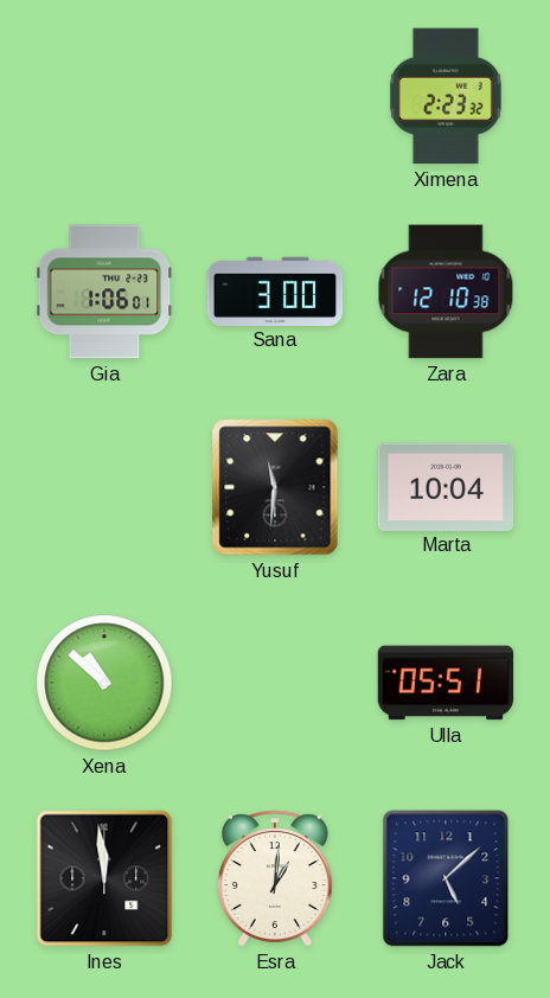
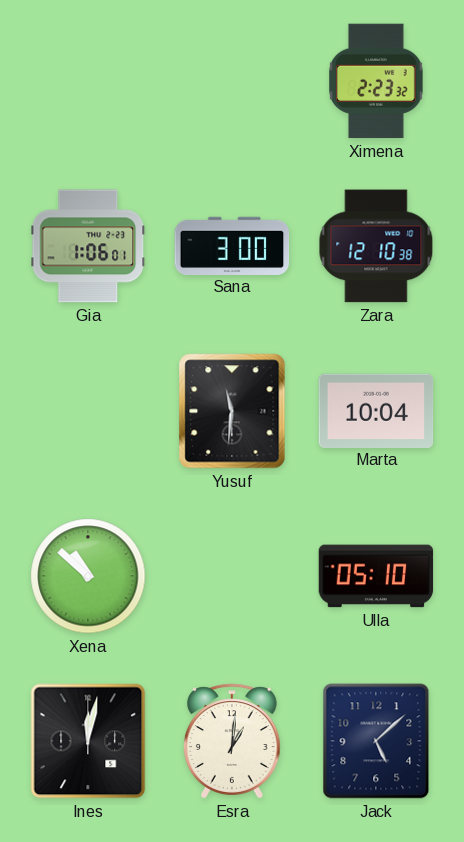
Ulla: 05:51 -> 05:10
Ines: 11:59 -> 12:02
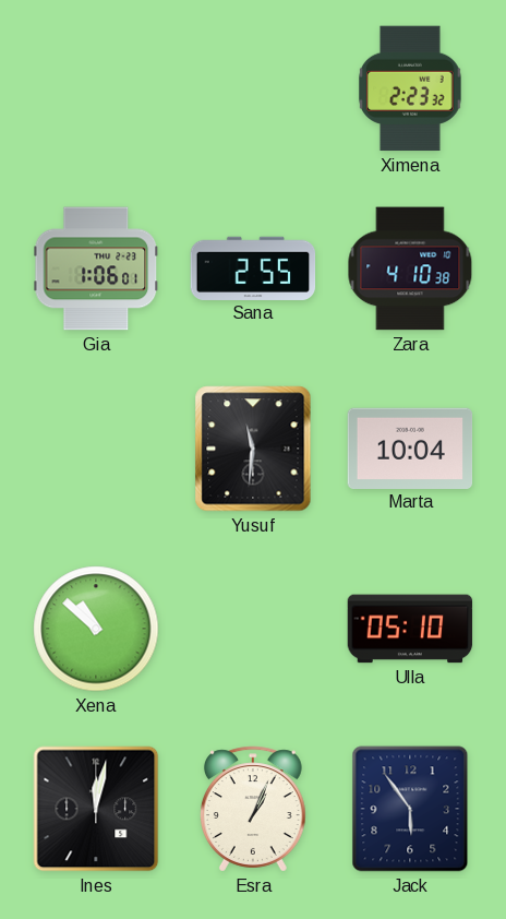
Sana: 3:00 -> 2:55
Zara: 12:10 -> 4:10
Esra: 1:01 -> 1:04
Jack: 5:08 -> 5:54
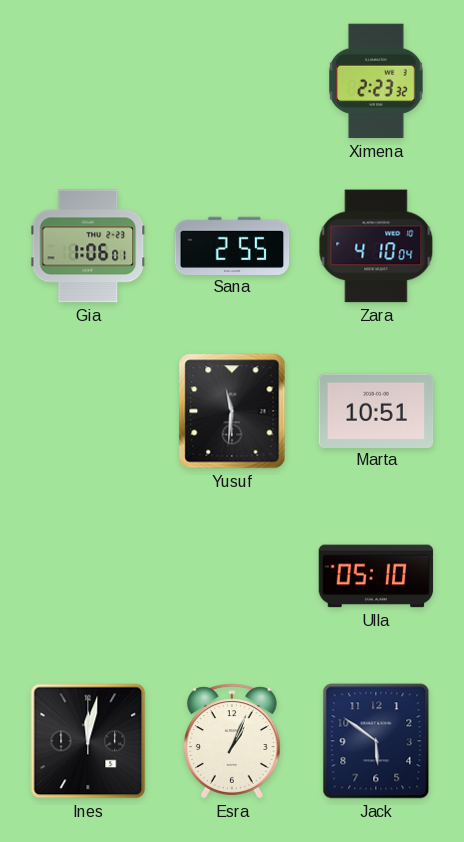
Zara: 4:10:38 -> 4:10:04
Marta: 10:04 -> 10:51
Xena: 10:52 -> none
Jack: 5:54 -> 5:51
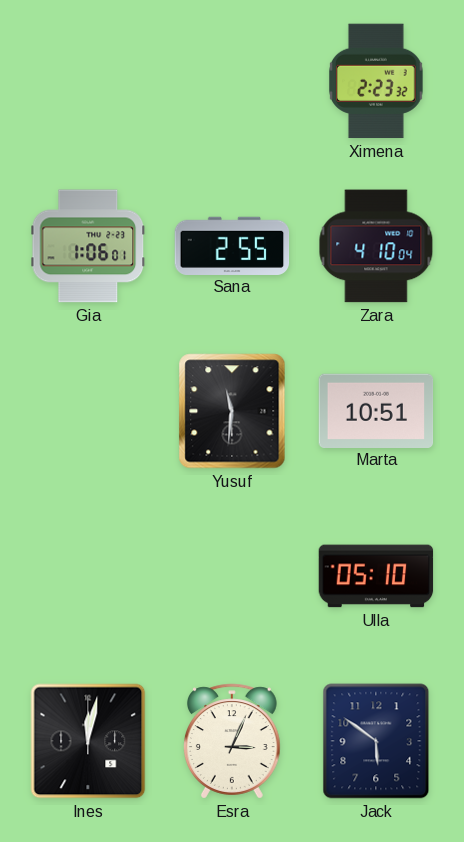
Esra: 1:04 -> 3:04
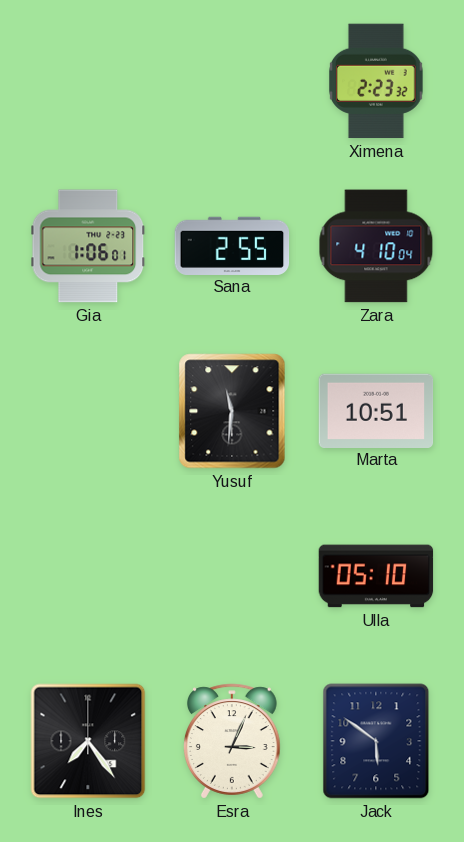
Ines: 12:02 -> 7:24
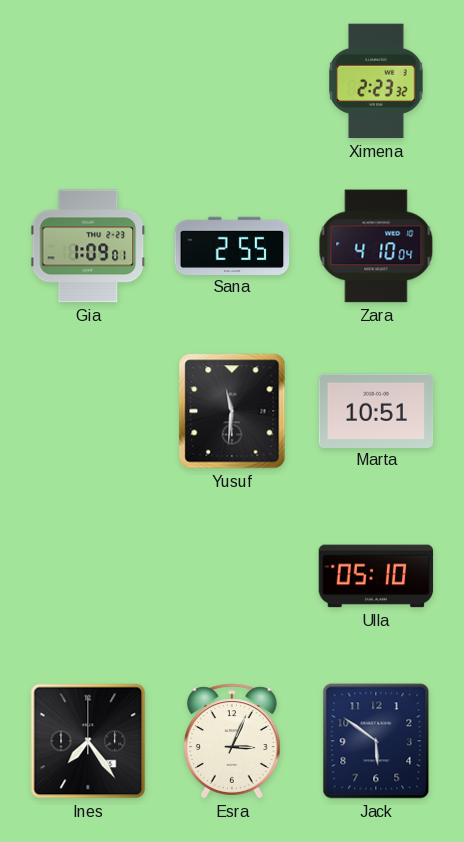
Gia: 1:06 -> 1:09
